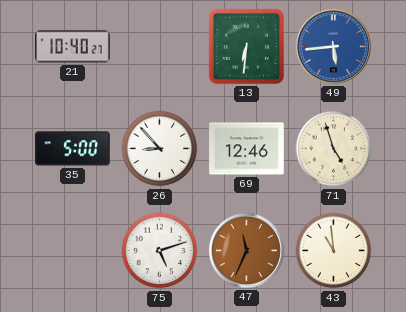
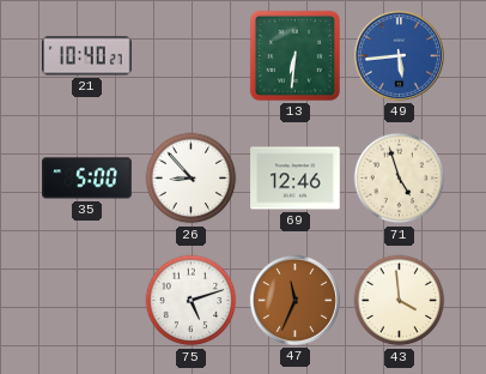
43: 10:59 -> 3:59
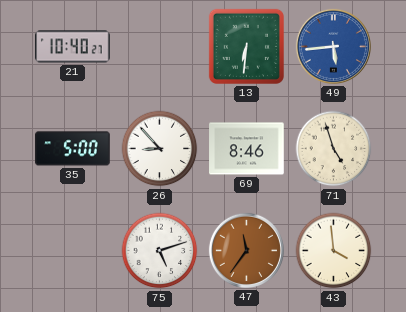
69: 12:46 -> 8:46
47: 11:34 -> 11:36
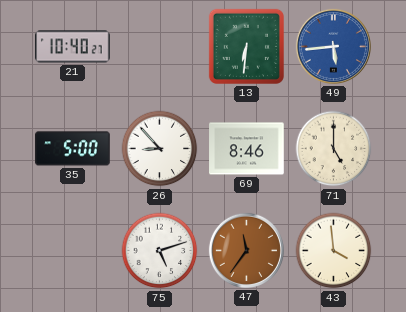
71: 4:57 -> 5:00
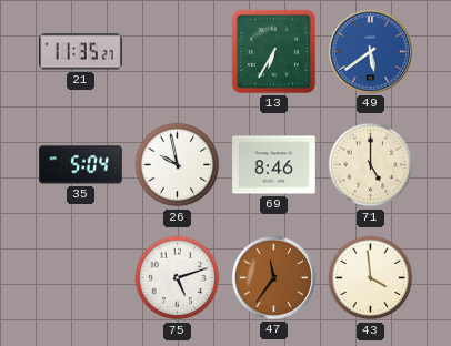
21: 10:40 -> 11:35
13: 6:31 -> 6:35
49: 5:44 -> 5:39
35: 5:00 -> 5:04
26: 8:53 -> 9:58
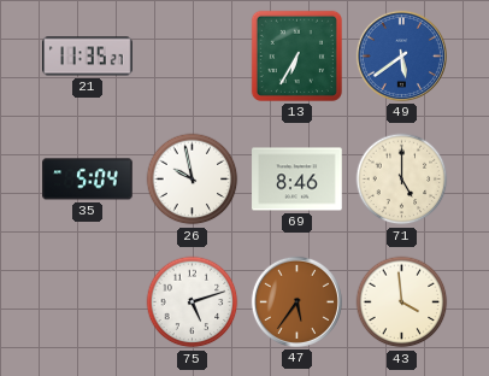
47: 11:36 -> 5:36
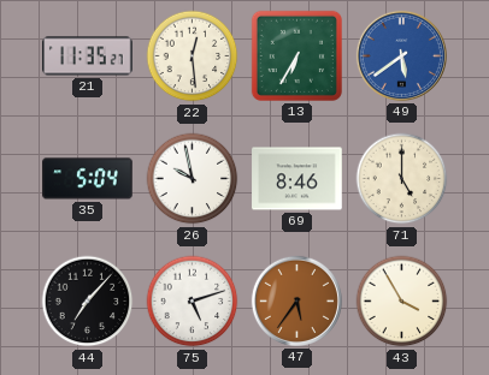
22: none -> 12:29
44: none -> 7:07
43: 3:59 -> 3:55
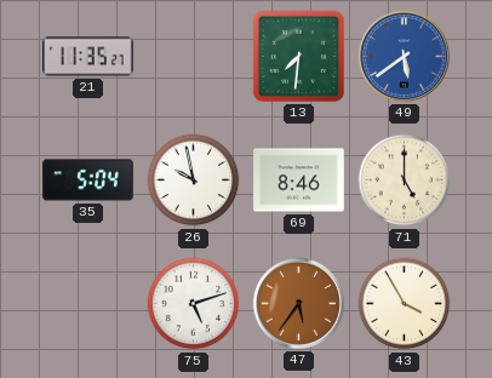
22: 12:29 -> none
13: 6:35 -> 7:31
44: 7:07 -> none
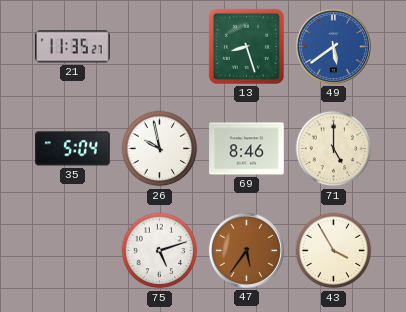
13: 7:31 -> 8:27
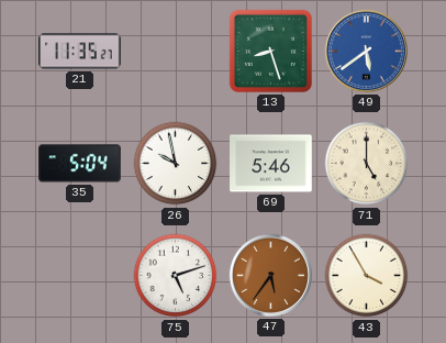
69: 8:46 -> 5:46
